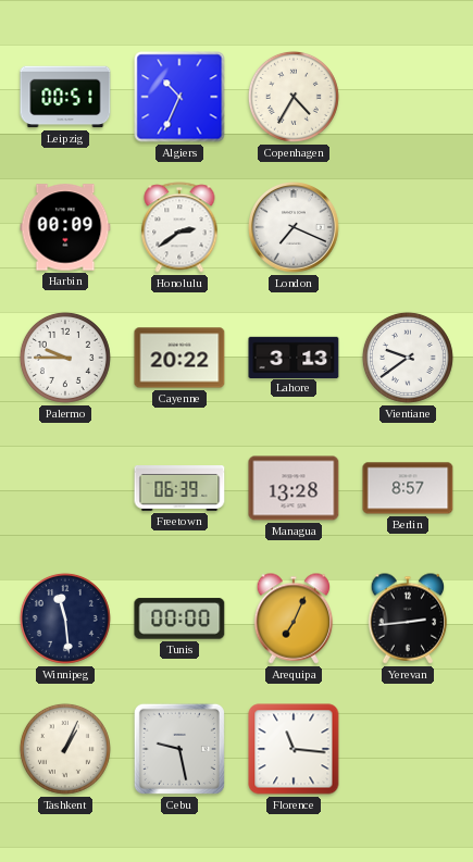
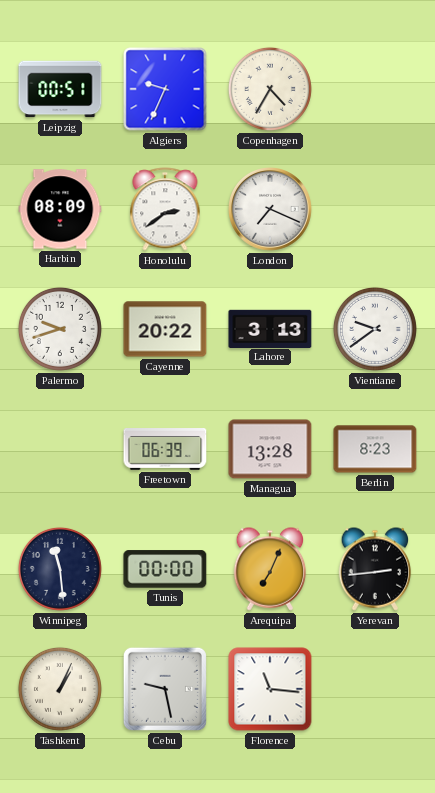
Algiers: 10:34 -> 9:34
Harbin: 00:09 -> 08:09
Palermo: 9:45 -> 9:42
Berlin: 8:57 -> 8:23
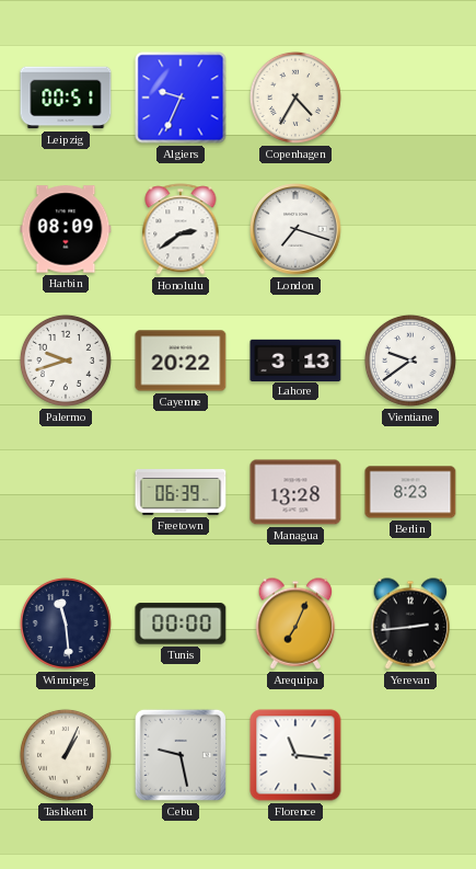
London: 7:19 -> 7:18
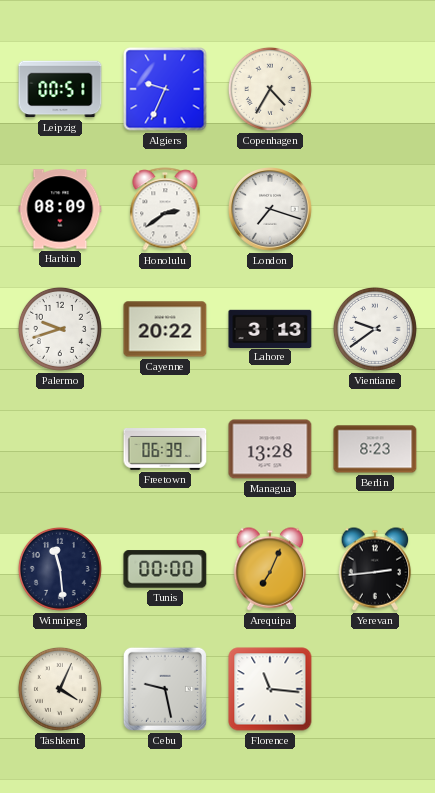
Tashkent: 1:04 -> 4:04
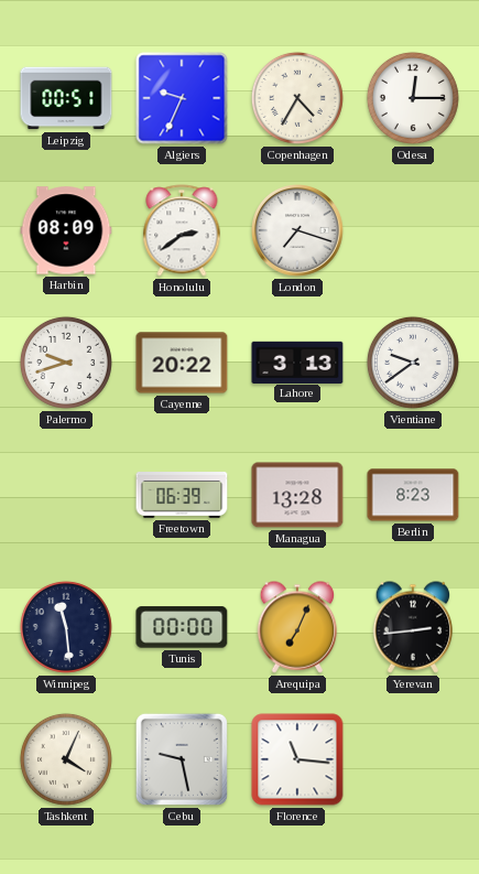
Odesa: none -> 12:15
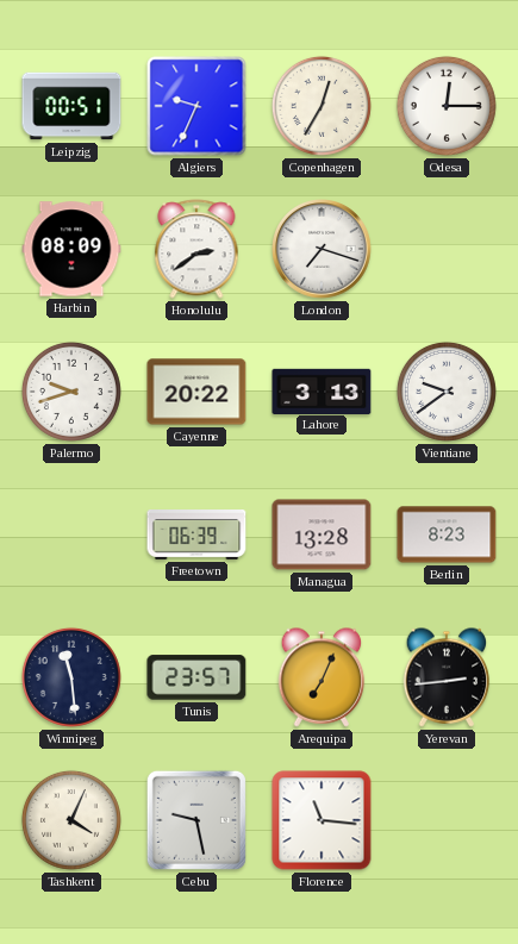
Copenhagen: 4:35 -> 12:35
Tunis: 00:00 -> 23:57
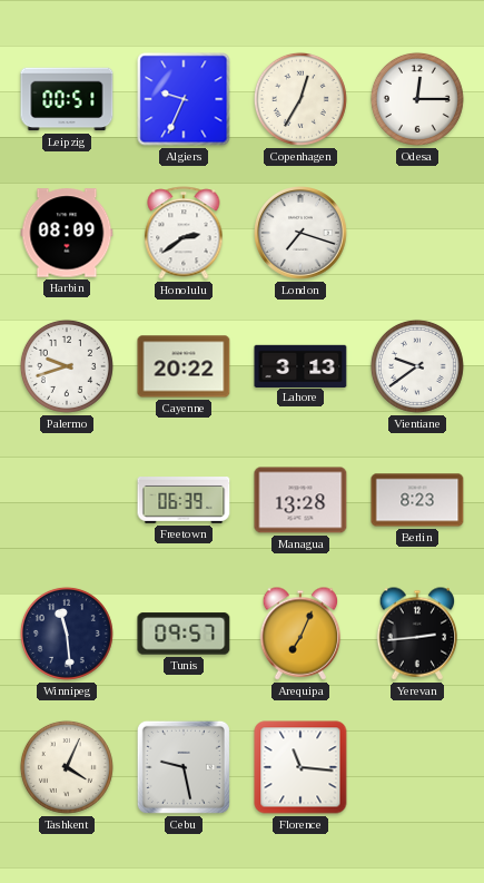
Tunis: 23:57 -> 09:57
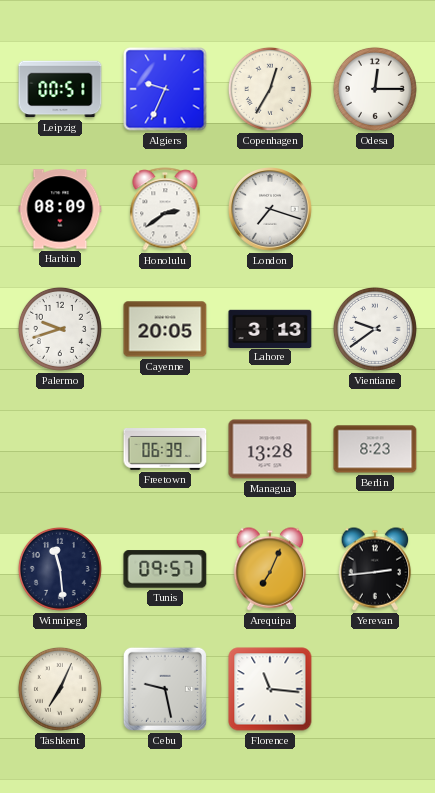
Cayenne: 20:22 -> 20:05
Tashkent: 4:04 -> 7:04
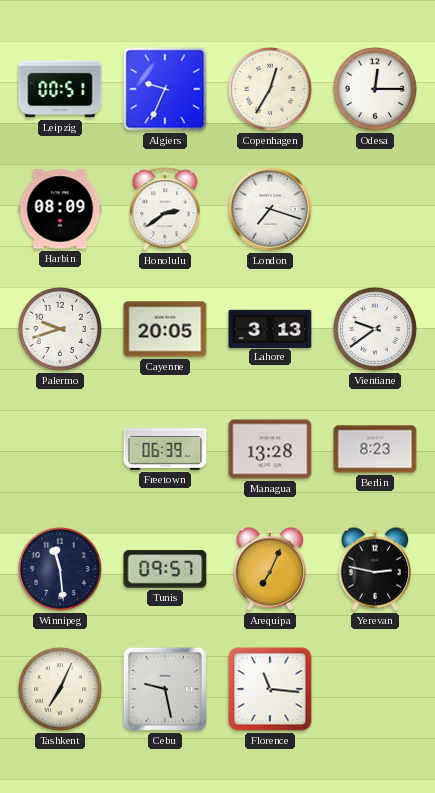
Yerevan: 2:44 -> 2:47
